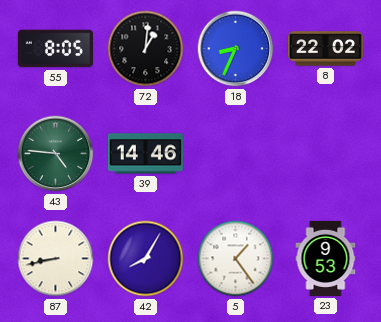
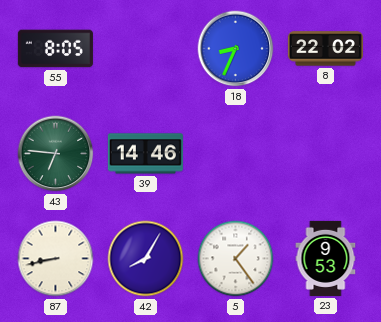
72: 1:01 -> none
43: 4:46 -> 6:46
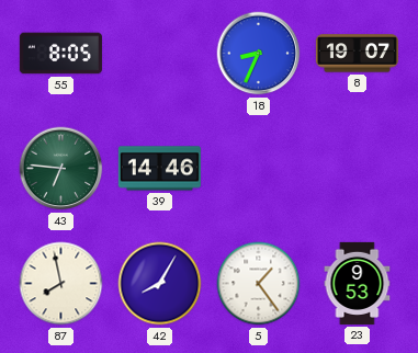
8: 22:02 -> 19:07
87: 8:43 -> 7:58
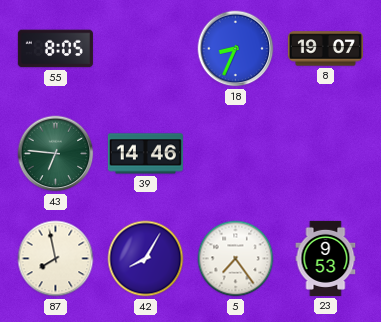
5: 1:24 -> 7:24
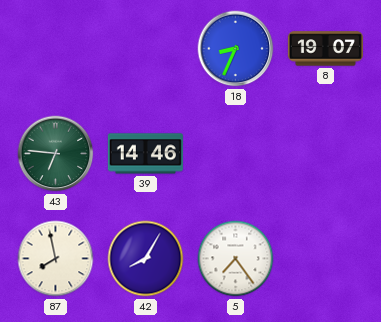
55: 8:05 -> none
23: 9:53 -> none
